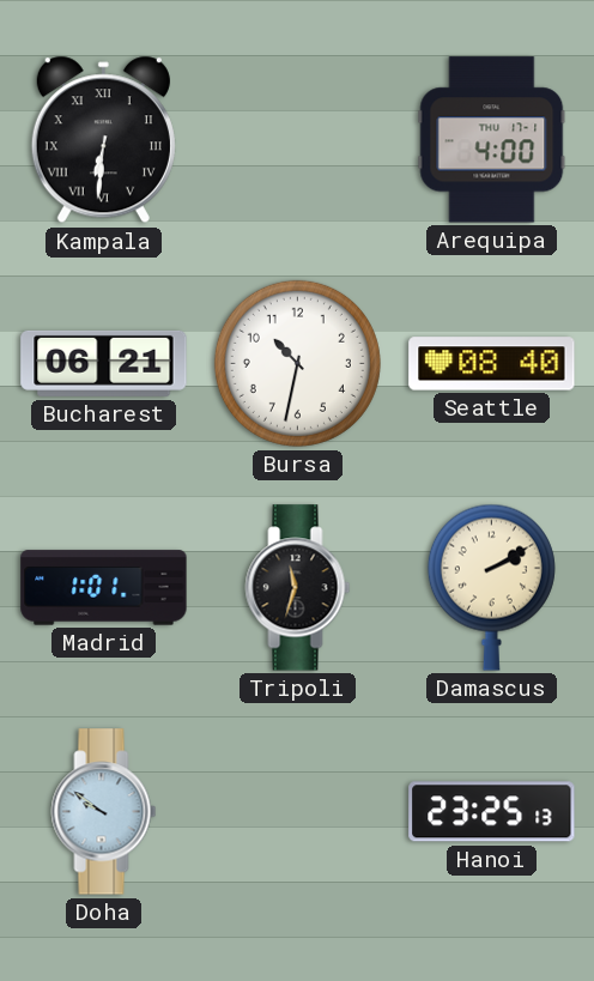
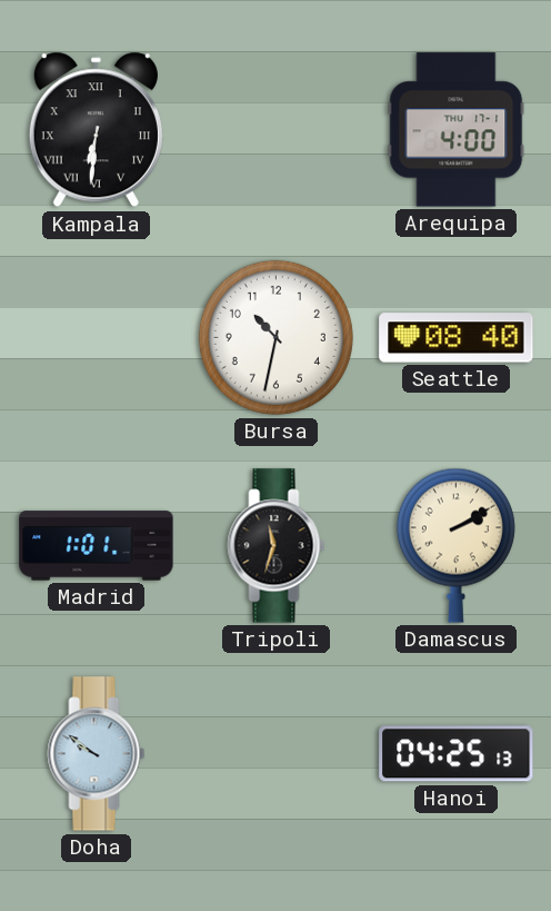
Bucharest: 06:21 -> none
Hanoi: 23:25 -> 04:25
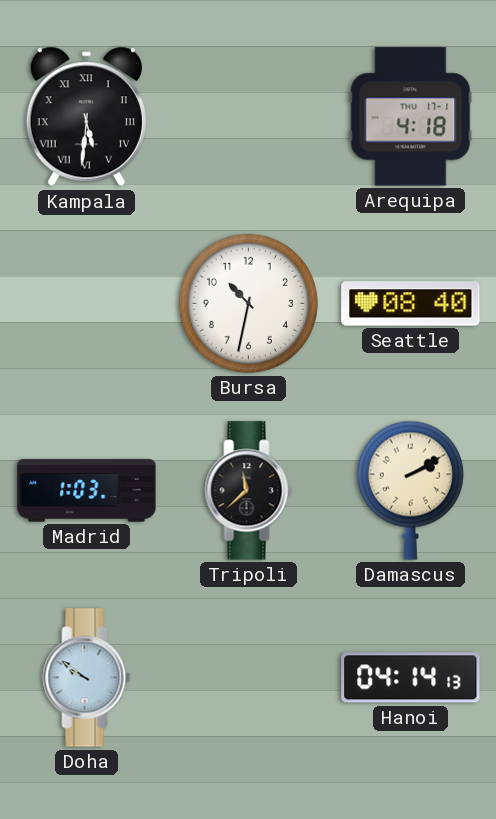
Kampala: 6:31 -> 5:31
Arequipa: 4:00 -> 4:18
Madrid: 1:01 -> 1:03
Tripoli: 11:33 -> 11:38
Hanoi: 04:25 -> 04:14
